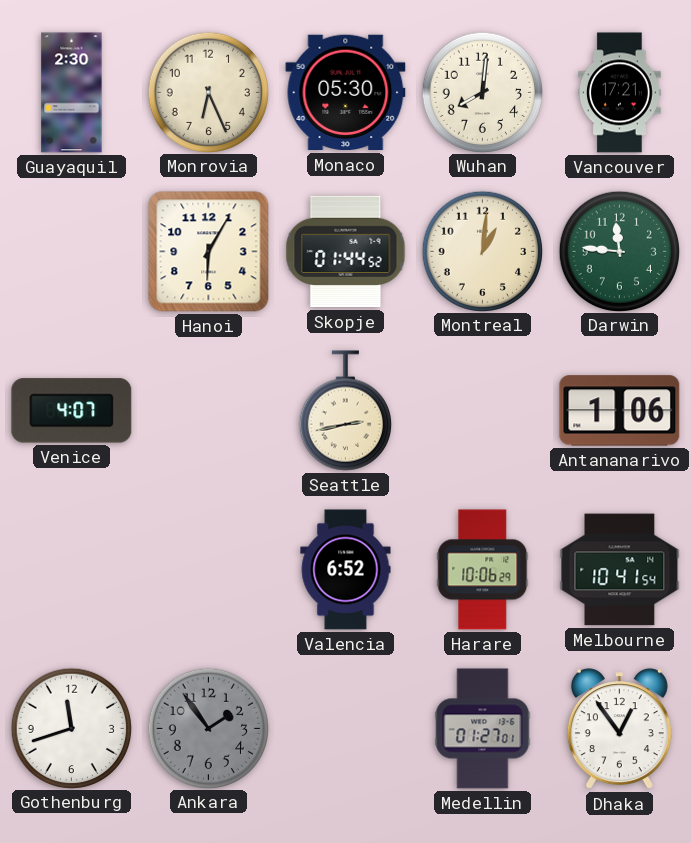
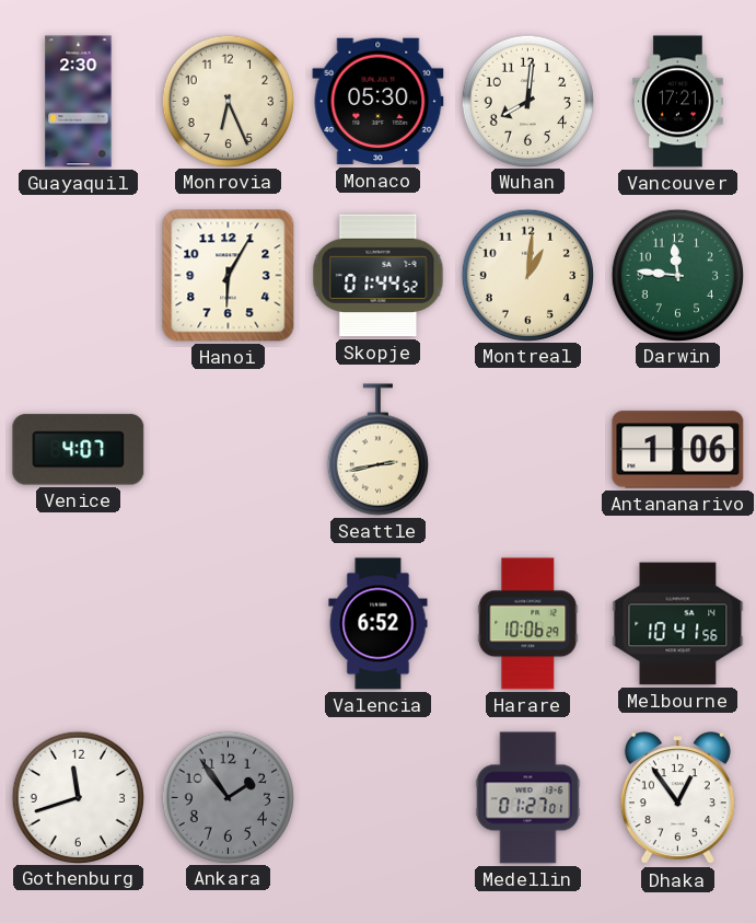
Melbourne: 10:41:54 -> 10:41:56
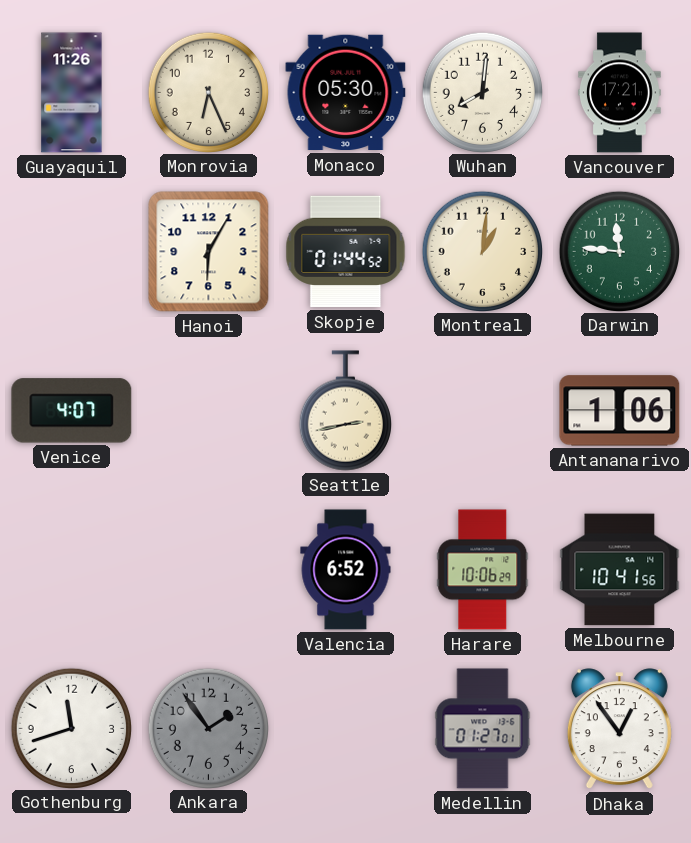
Guayaquil: 2:30 -> 11:26
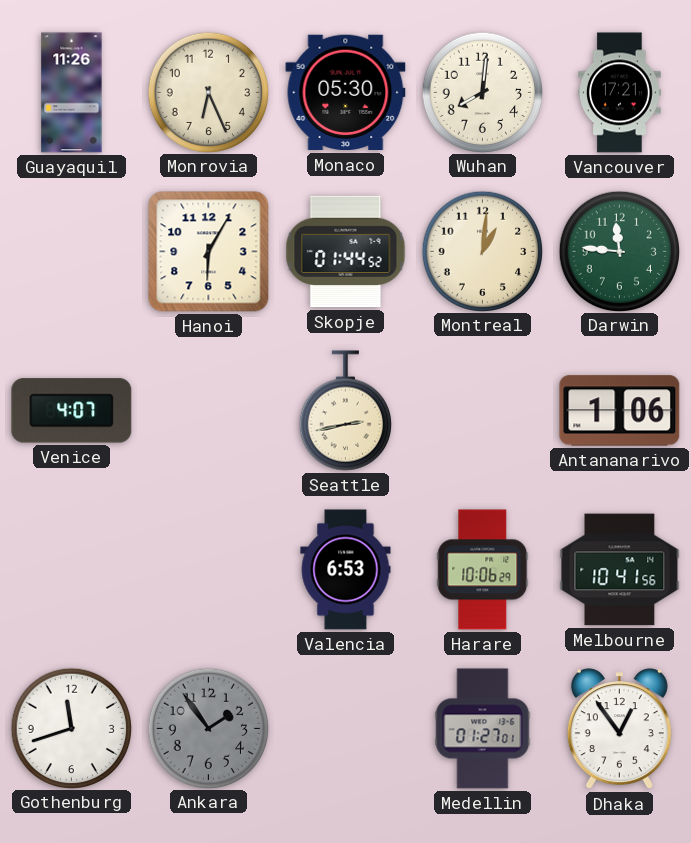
Valencia: 6:52 -> 6:53
